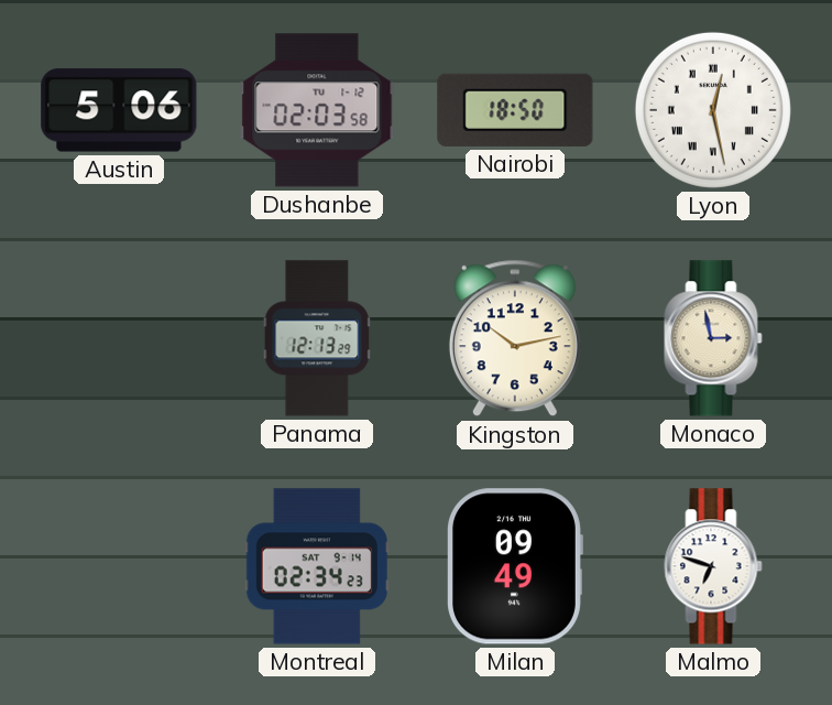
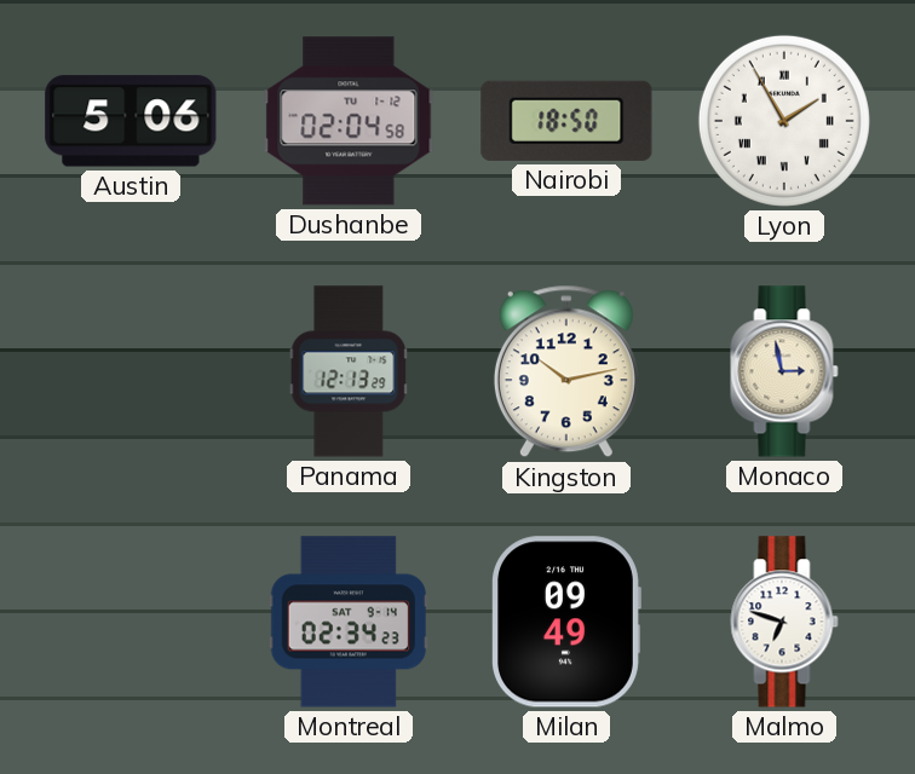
Dushanbe: 02:03 -> 02:04
Lyon: 12:28 -> 1:55
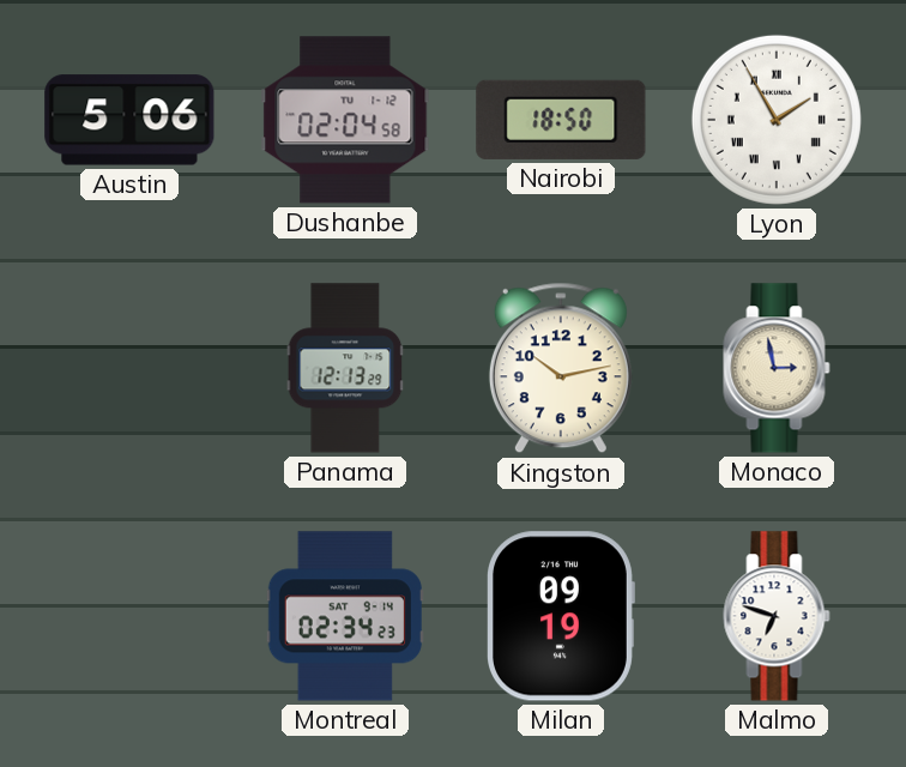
Milan: 09:49 -> 09:19
